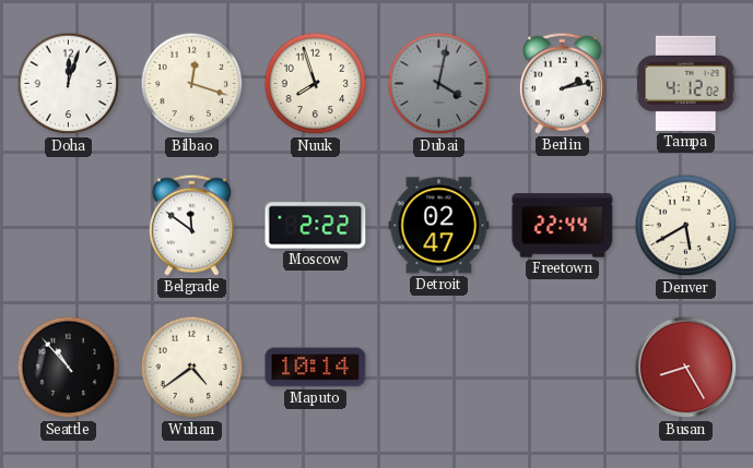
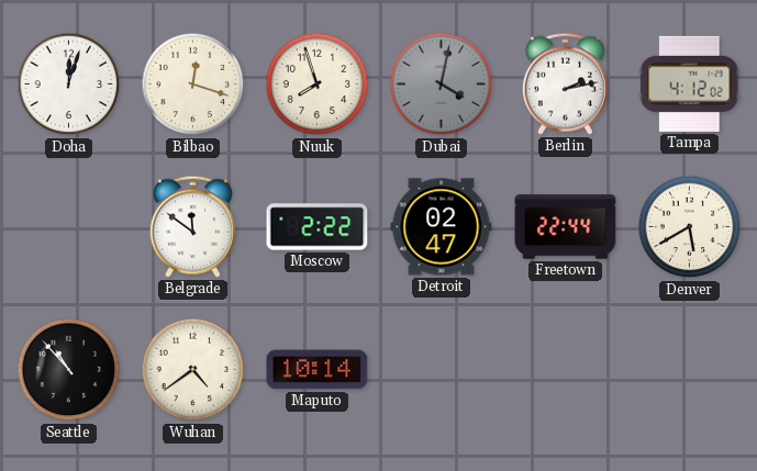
Busan: 8:25 -> none
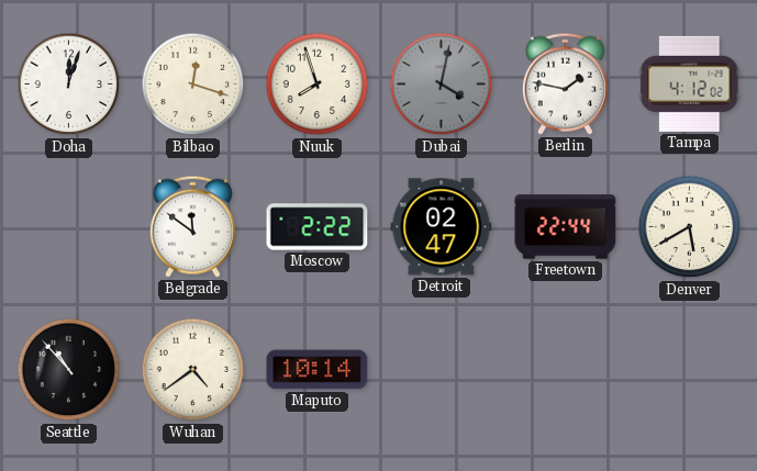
Berlin: 2:13 -> 1:47
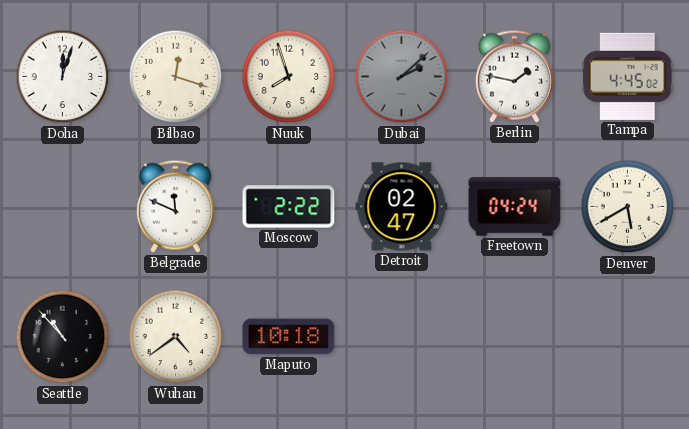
Dubai: 4:02 -> 2:08
Tampa: 4:12 -> 4:45
Belgrade: 11:51 -> 11:49
Freetown: 22:44 -> 04:24
Maputo: 10:14 -> 10:18
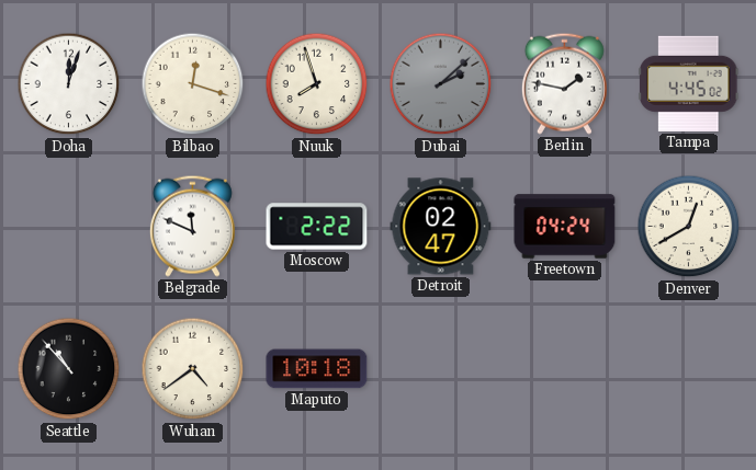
Denver: 5:40 -> 12:40
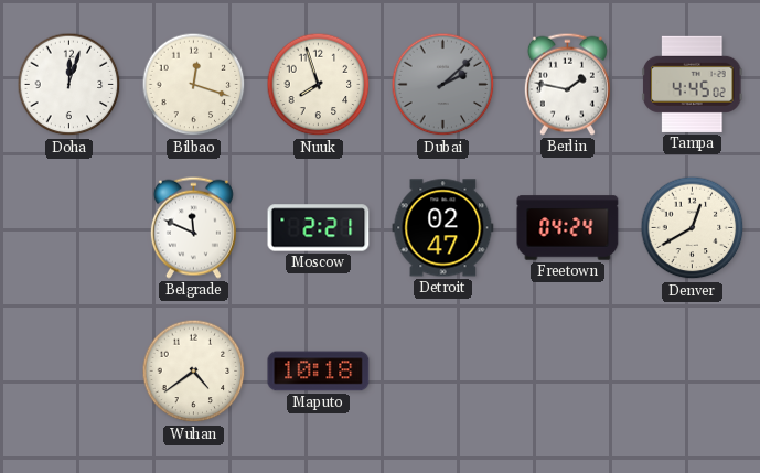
Moscow: 2:22 -> 2:21
Seattle: 10:53 -> none
